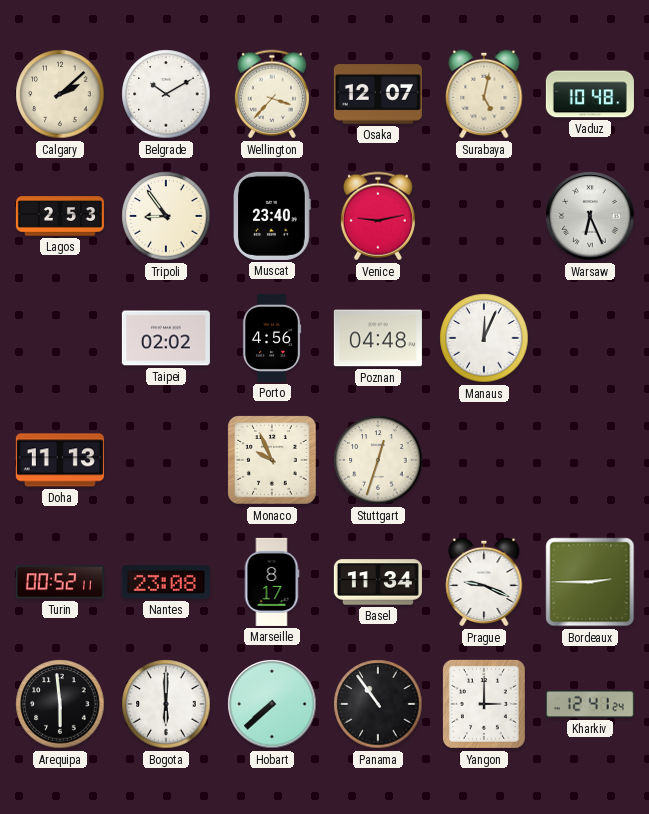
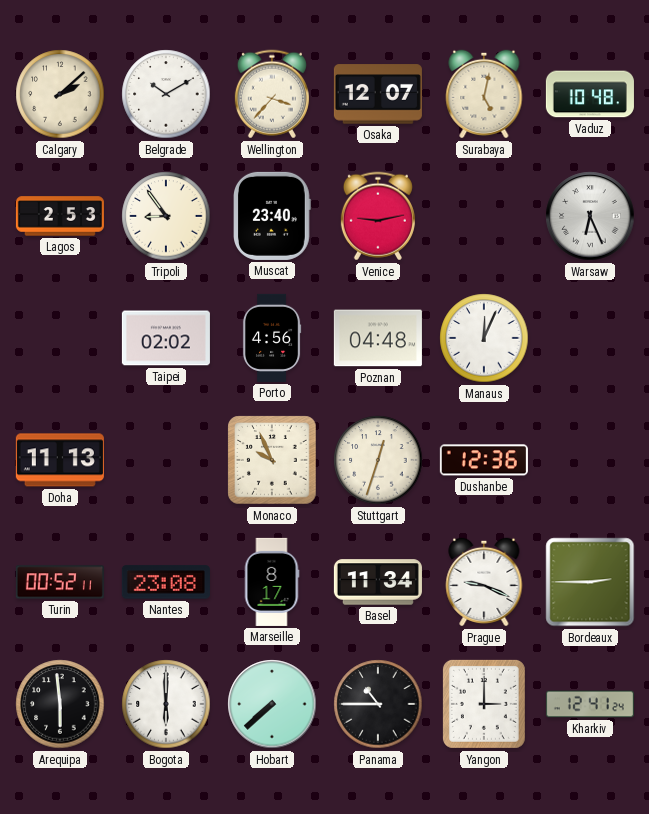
Dushanbe: none -> 12:36
Panama: 10:54 -> 10:45
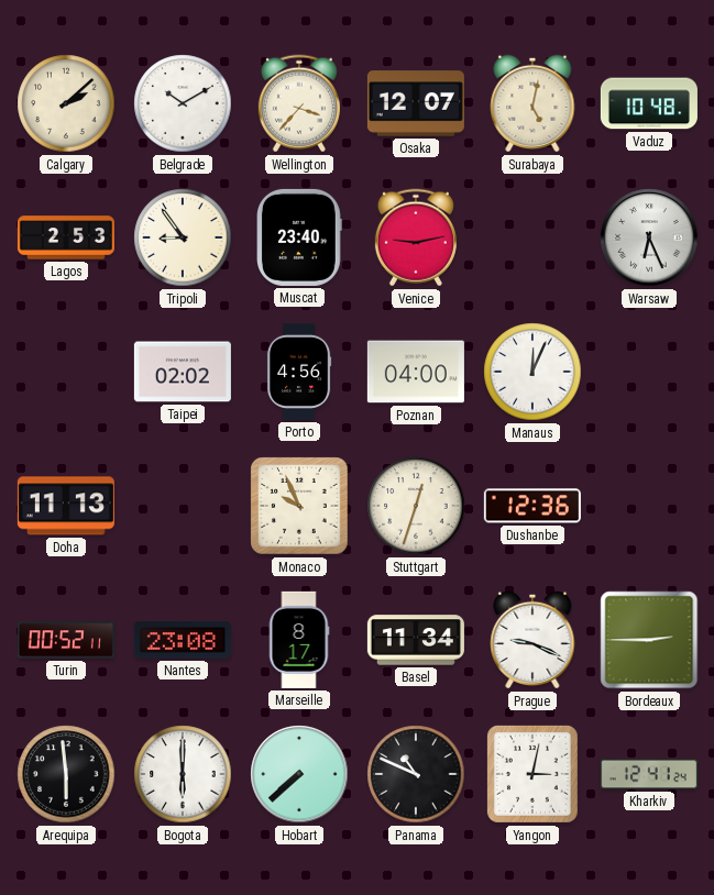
Poznan: 04:48 -> 04:00
Panama: 10:45 -> 10:49
Yangon: 3:00 -> 3:02
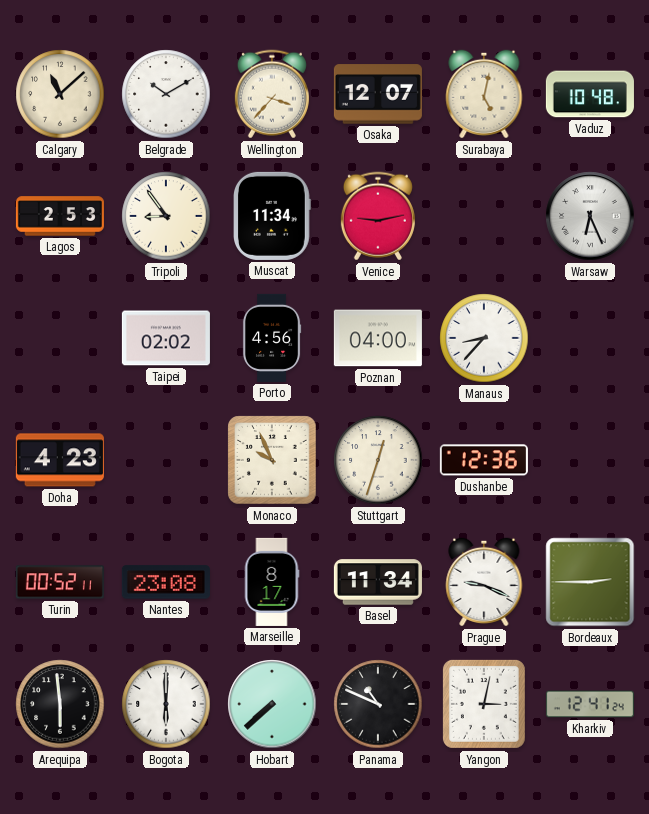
Calgary: 2:08 -> 11:08
Muscat: 23:40 -> 11:34
Manaus: 12:04 -> 8:37
Doha: 11:13 -> 4:23
